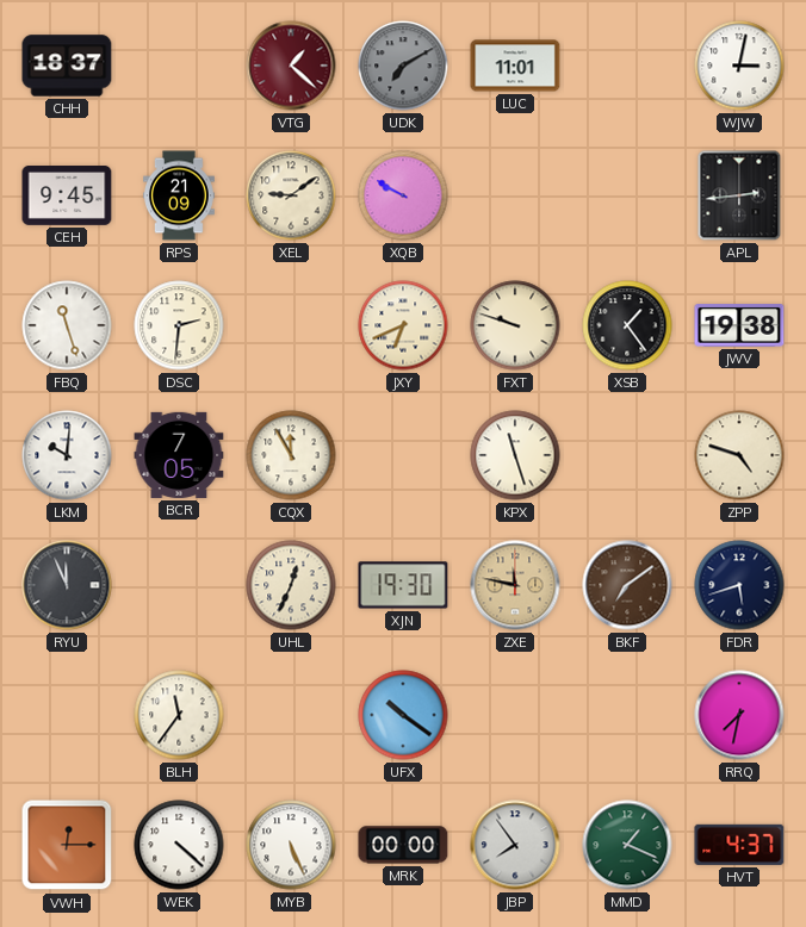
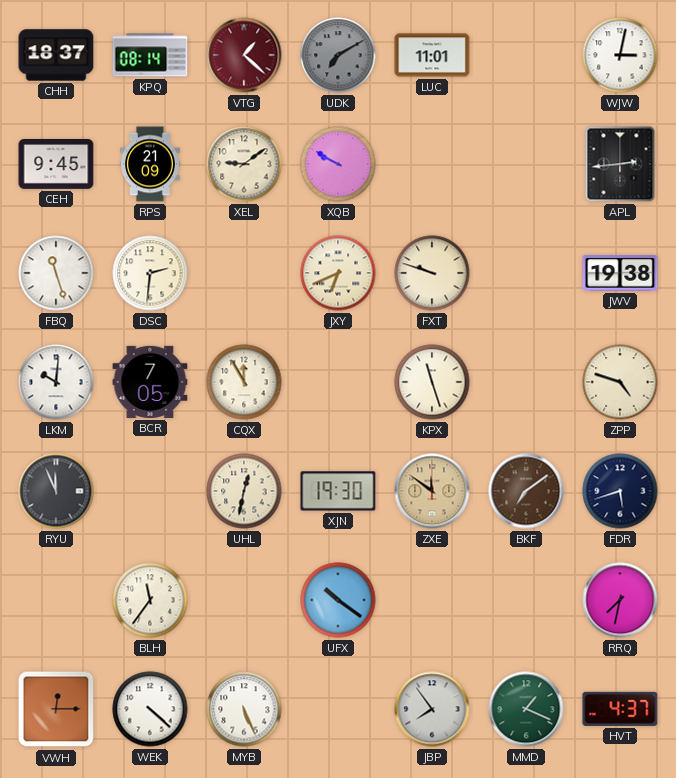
KPQ: none -> 08:14
XSB: 1:24 -> none
UHL: 12:34 -> 12:32
ZXE: 11:47 -> 11:51
MRK: 00:00 -> none
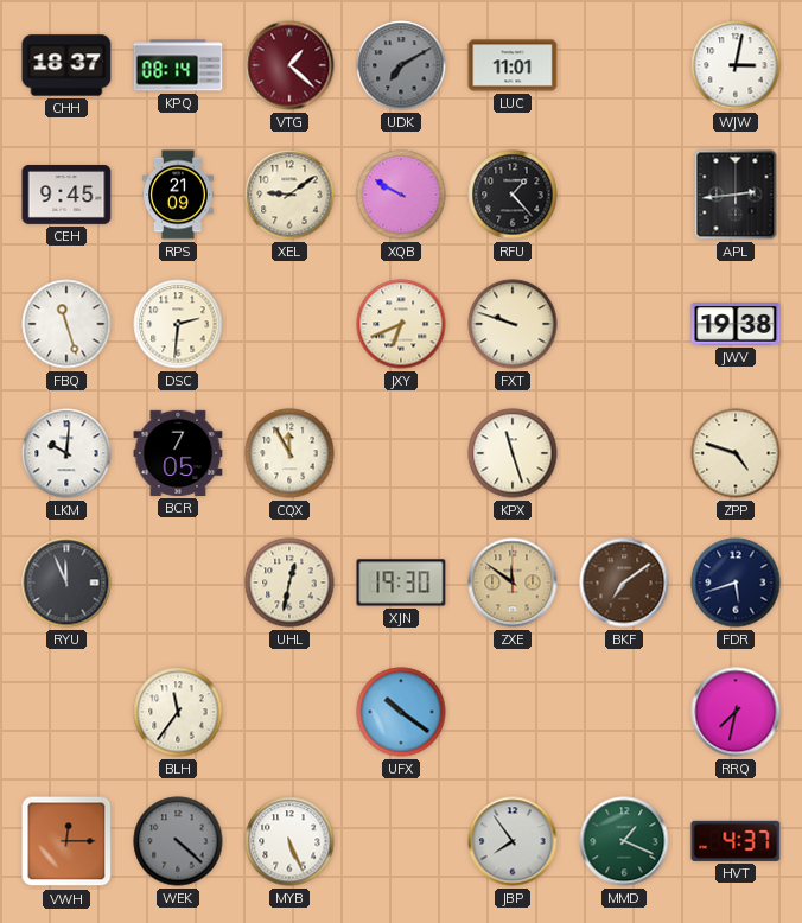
RFU: none -> 1:23
WEK dial: white -> grey
